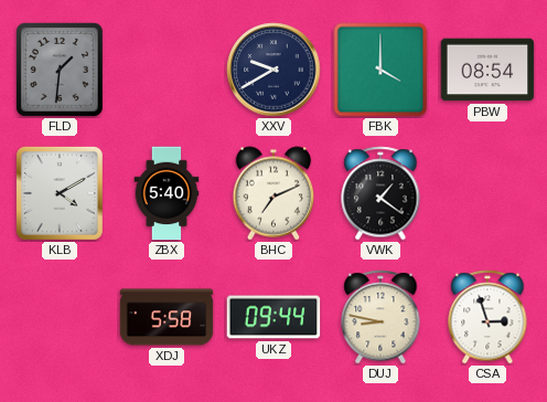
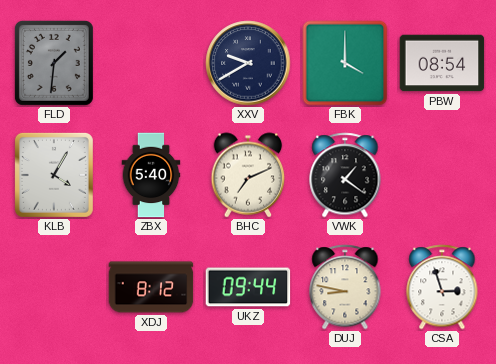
KLB: 4:10 -> 4:05
XDJ: 5:58 -> 8:12
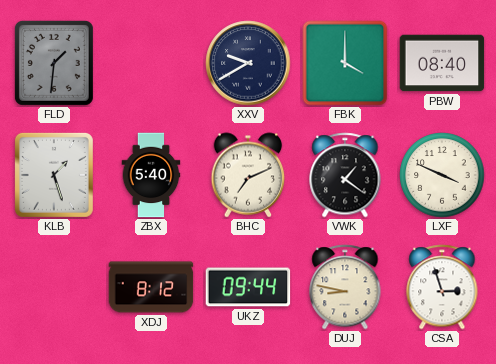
PBW: 08:54 -> 08:40
KLB: 4:05 -> 1:27
LXF: none -> 3:49
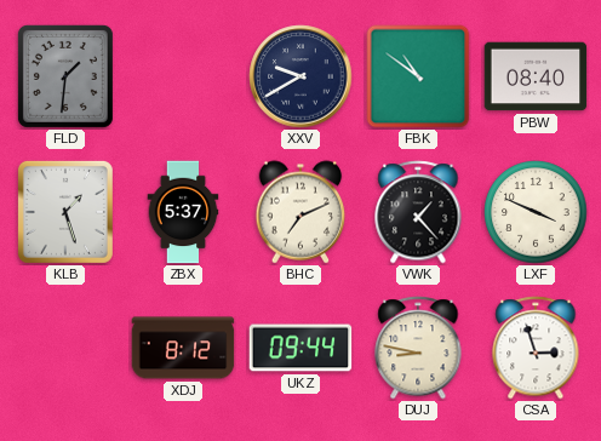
FBK: 4:00 -> 10:51
ZBX: 5:40 -> 5:37
VWK: 1:21 -> 1:23
